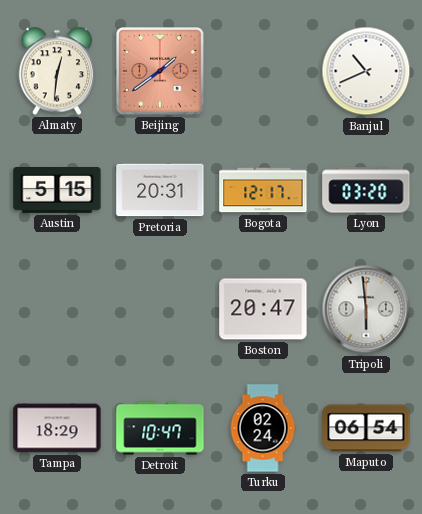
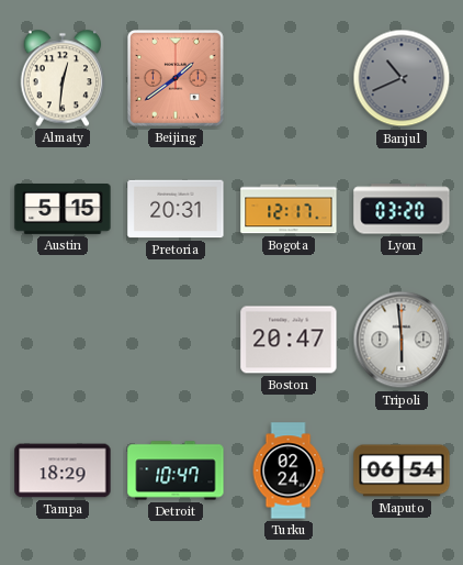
Banjul dial: white -> grey
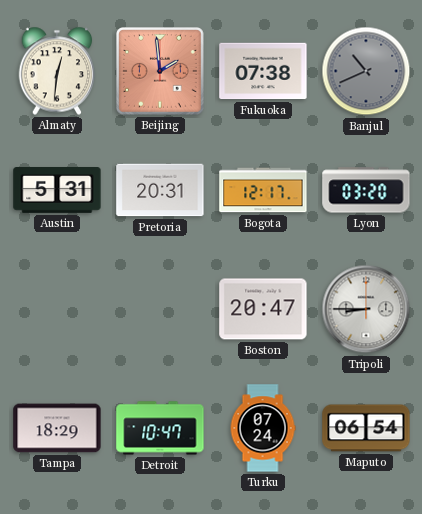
Beijing: 1:39 -> 1:59
Fukuoka: none -> 07:38
Austin: 5:15 -> 5:31
Tripoli: 5:59 -> 8:45
Turku: 02:24 -> 07:24
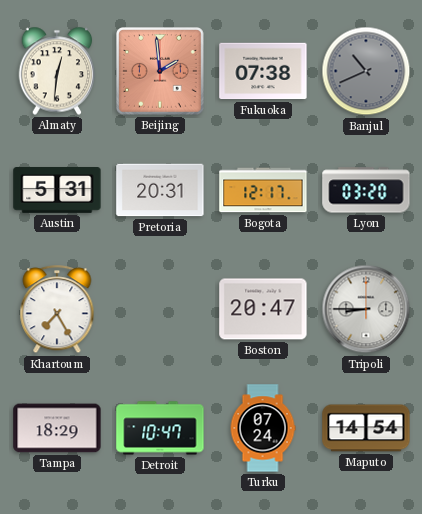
Khartoum: none -> 7:25
Maputo: 06:54 -> 14:54
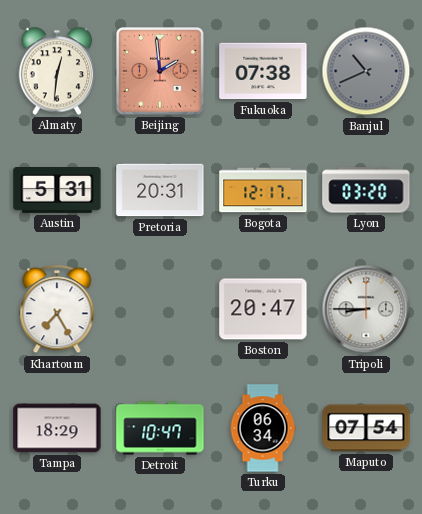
Turku: 07:24 -> 06:34
Maputo: 14:54 -> 07:54
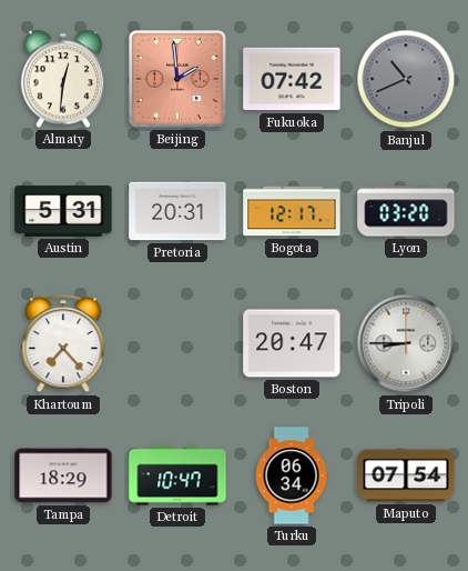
Fukuoka: 07:38 -> 07:42
Khartoum: 7:25 -> 7:23
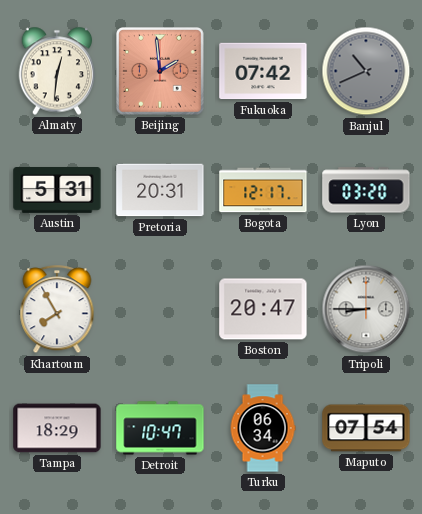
Khartoum: 7:23 -> 7:55
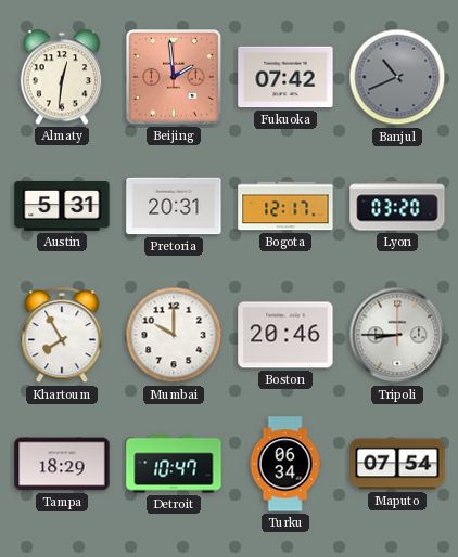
Mumbai: none -> 10:00
Boston: 20:47 -> 20:46
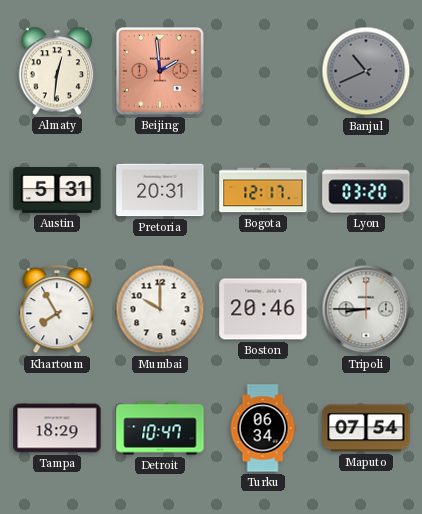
Fukuoka: 07:42 -> none
